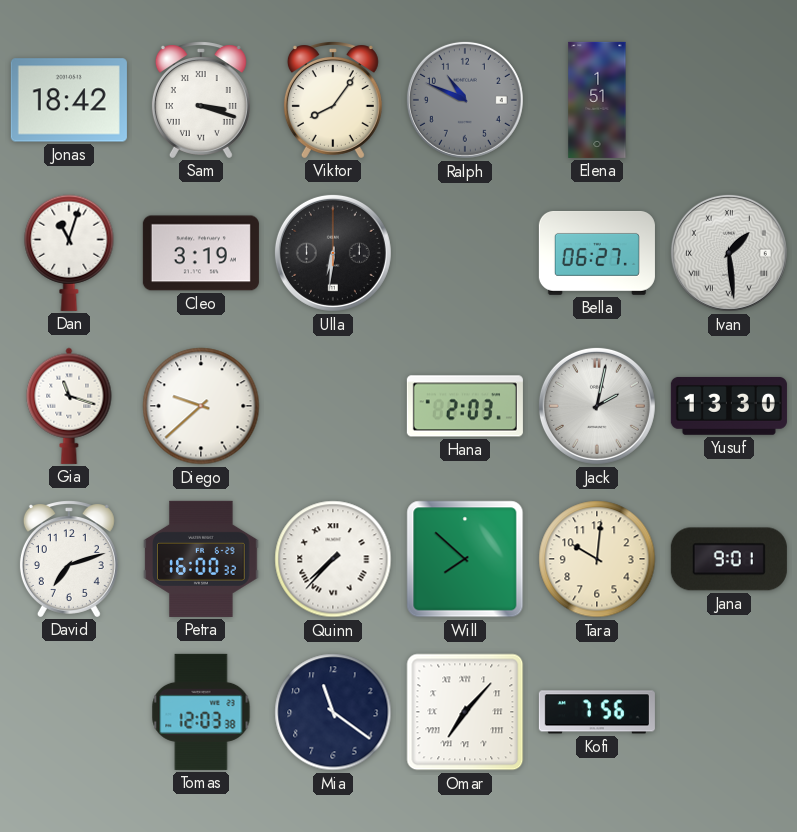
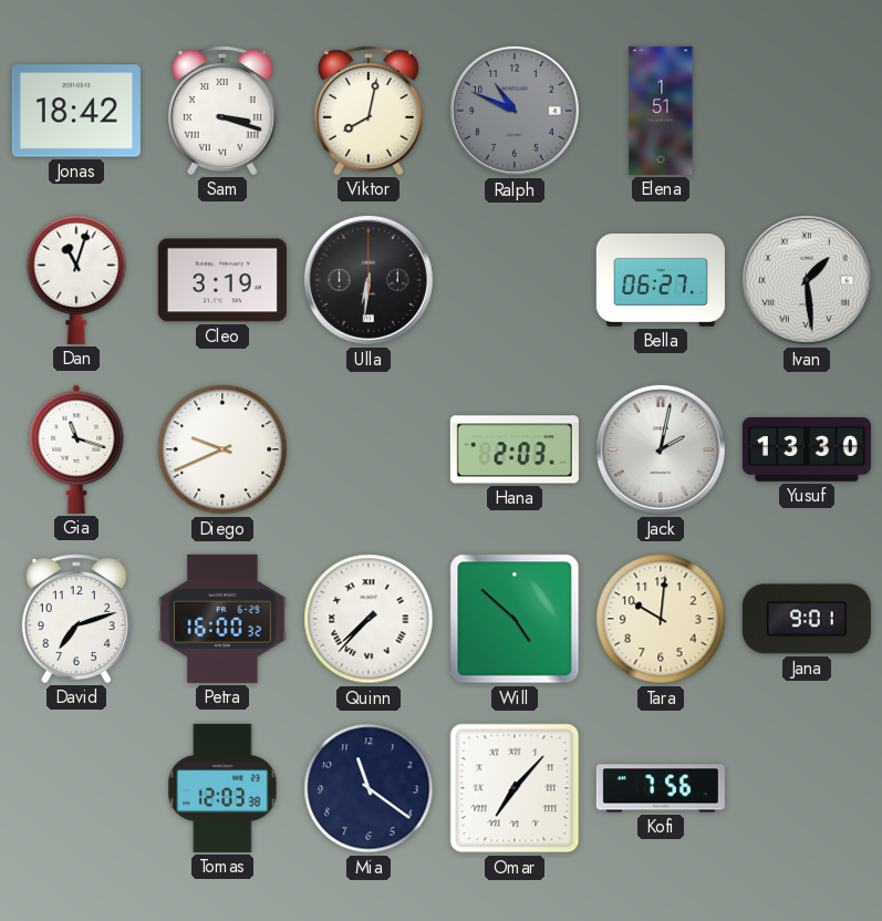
Viktor: 8:06 -> 8:02
Diego: 9:38 -> 9:41
Will: 7:52 -> 4:52
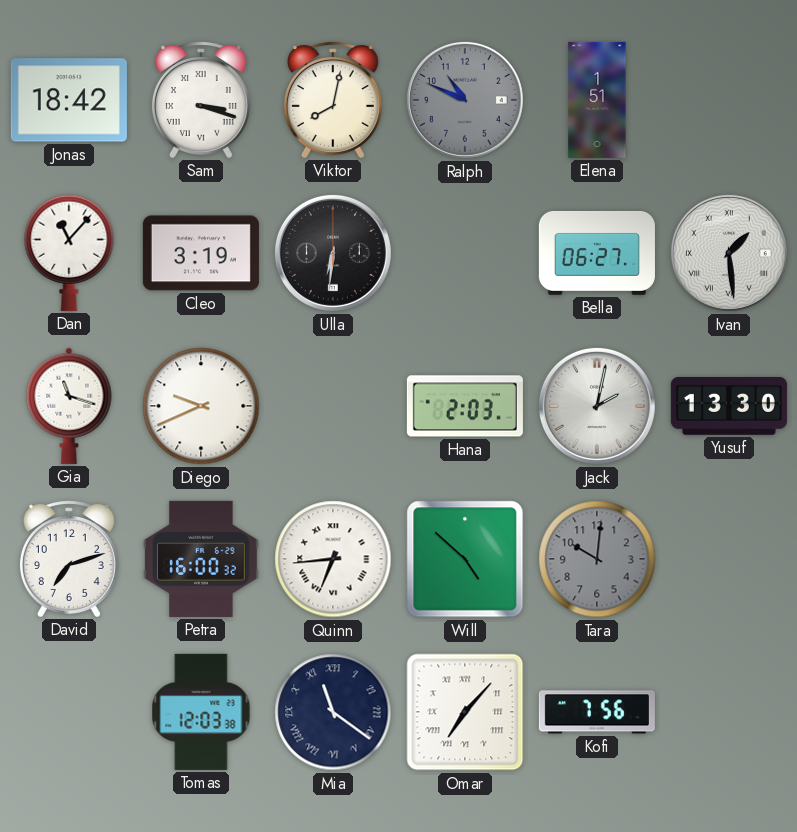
Dan: 11:03 -> 11:07
Quinn: 7:37 -> 6:44
Tara dial: cream -> grey
Jana: 9:01 -> none
Mia numerals: Arabic -> Roman
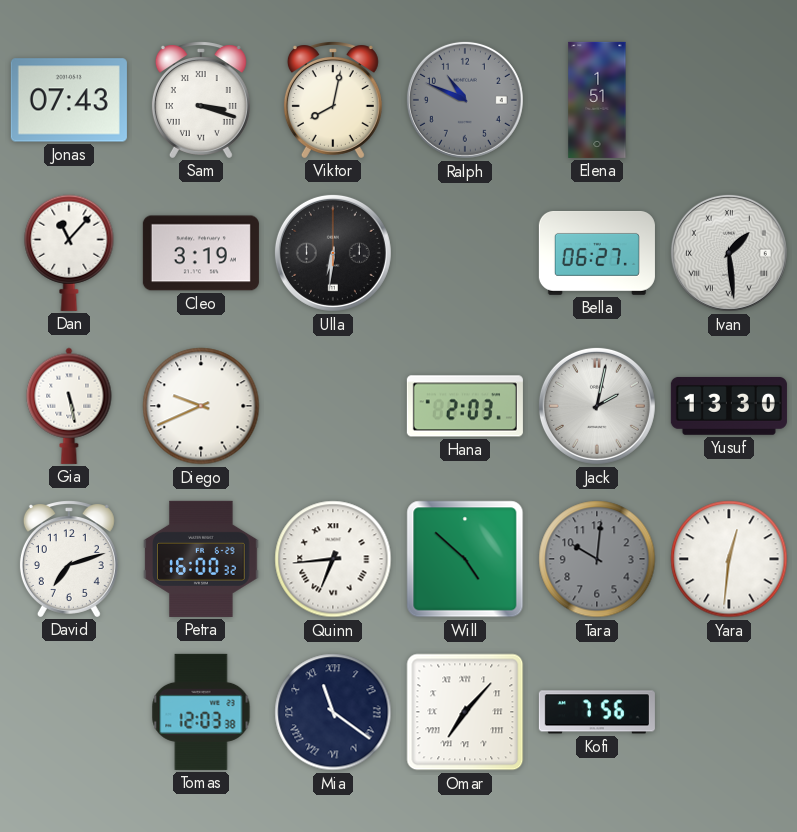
Jonas: 18:42 -> 07:43
Gia: 11:18 -> 5:28
Yara: none -> 12:31
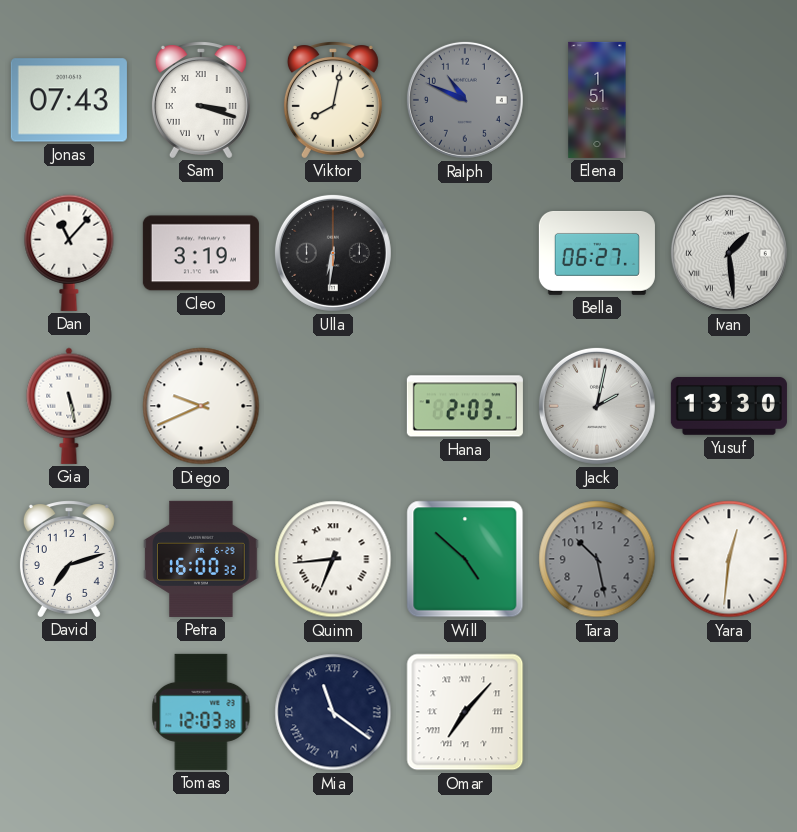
Tara: 10:01 -> 10:28
Kofi: 7:56 -> none
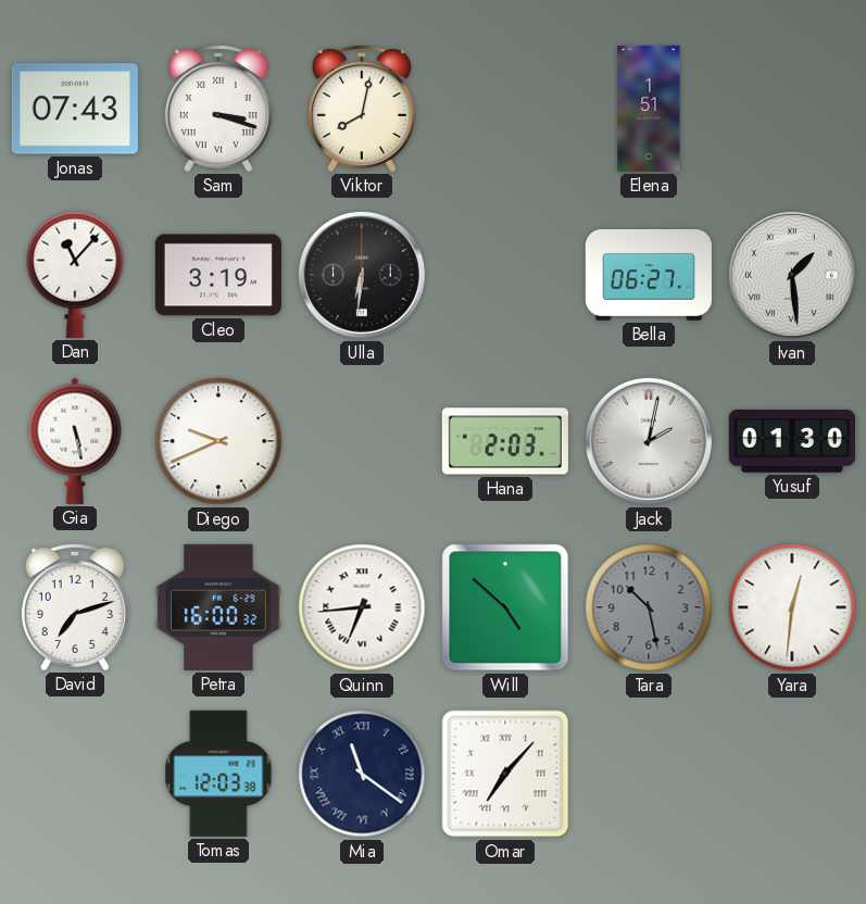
Ralph: 10:49 -> none
Yusuf: 13:30 -> 01:30
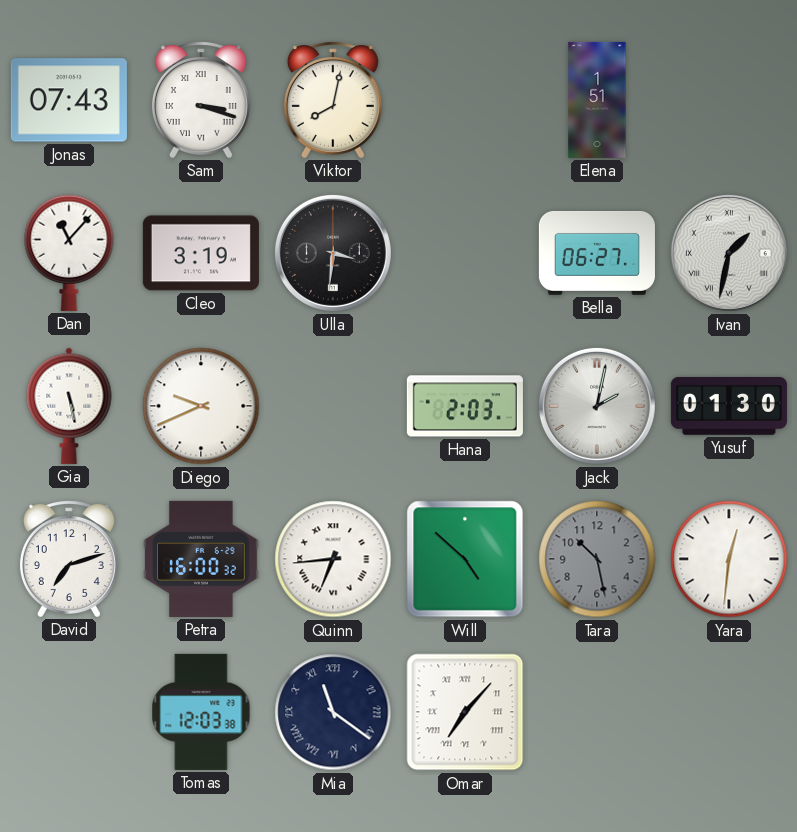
Ulla: 6:31 -> 3:31
Ivan: 1:29 -> 1:32
